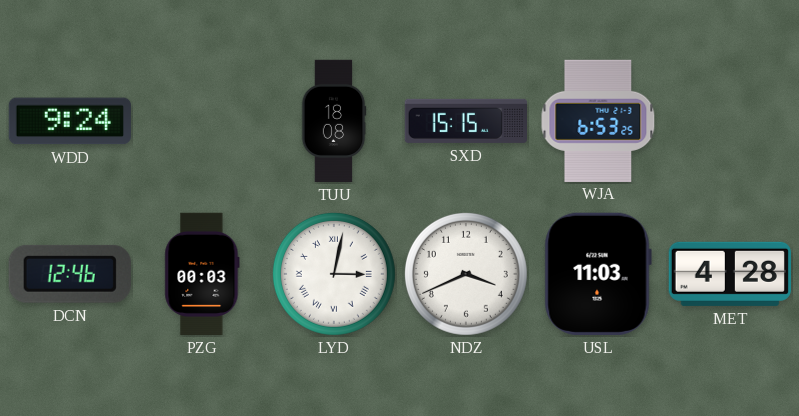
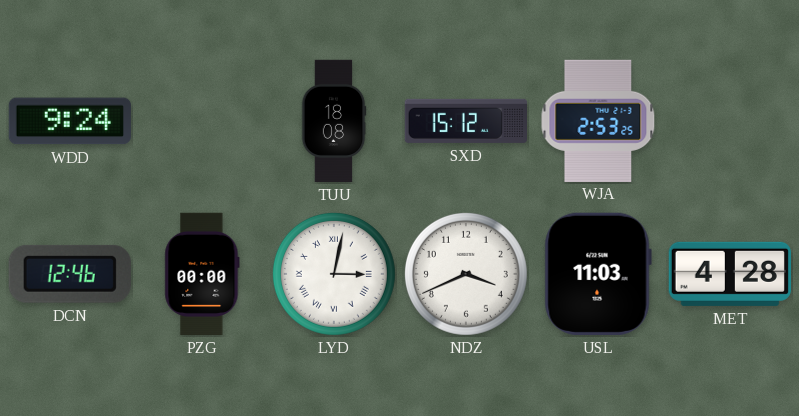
SXD: 15:15 -> 15:12
WJA: 6:53 -> 2:53
PZG: 00:03 -> 00:00
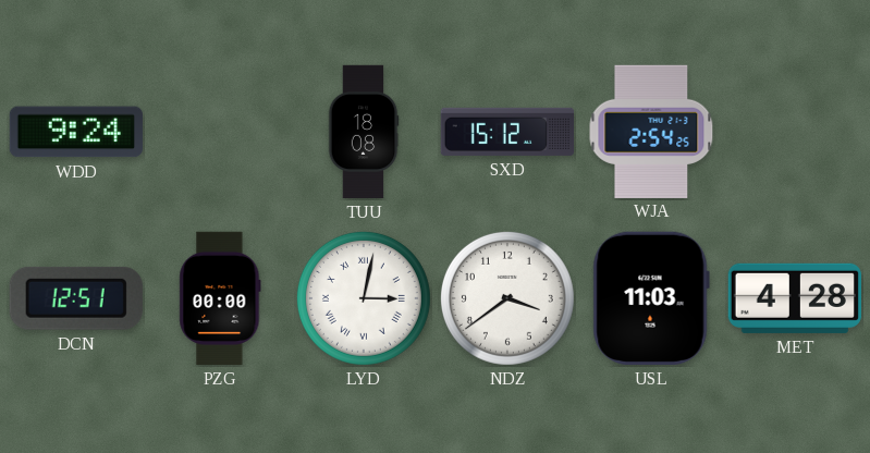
WJA: 2:53 -> 2:54
DCN: 12:46 -> 12:51
NDZ: 3:41 -> 3:39
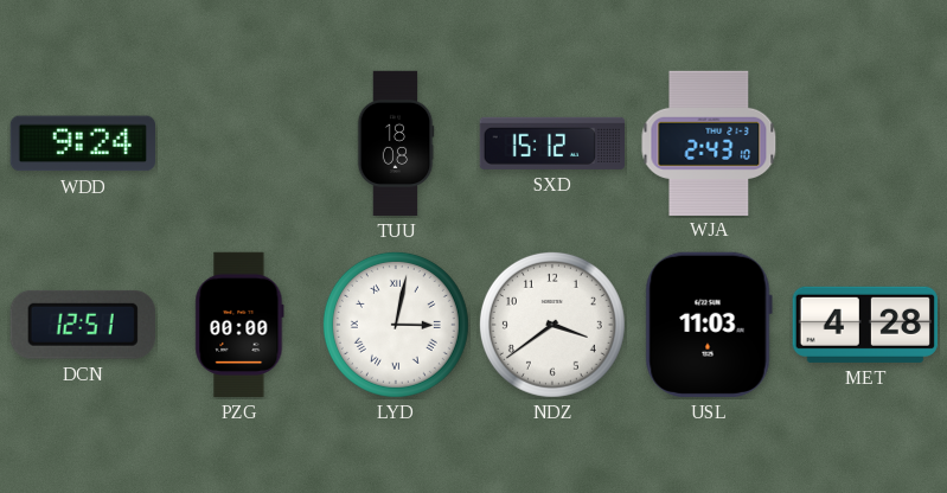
WJA: 2:54 -> 2:43
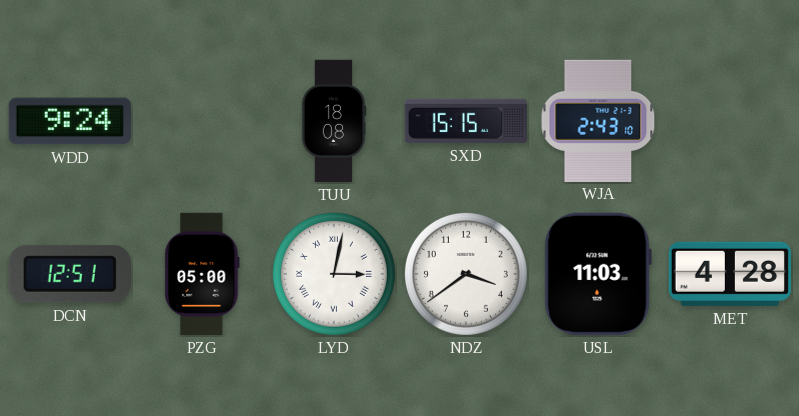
SXD: 15:12 -> 15:15
PZG: 00:00 -> 05:00
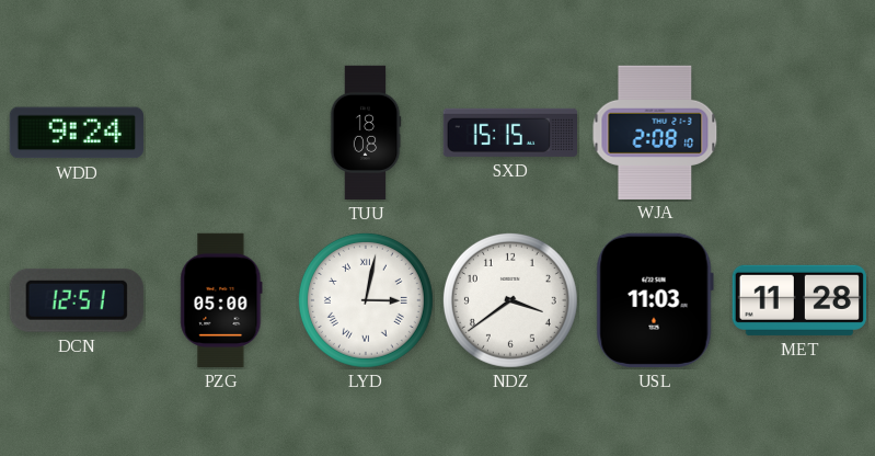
WJA: 2:43 -> 2:08
MET: 4:28 -> 11:28
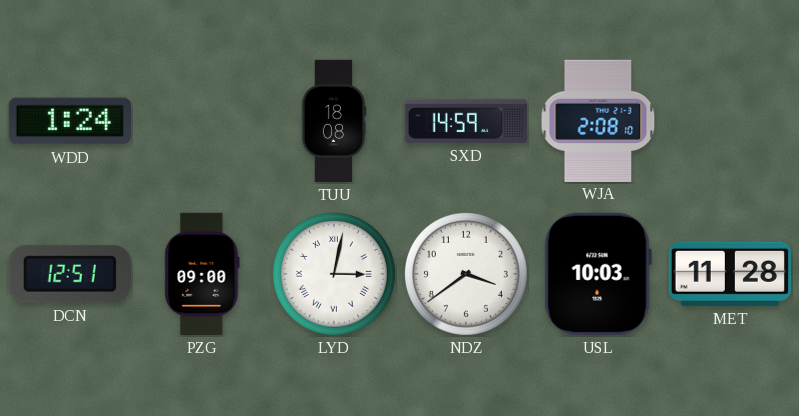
WDD: 9:24 -> 1:24
SXD: 15:15 -> 14:59
PZG: 05:00 -> 09:00
USL: 11:03 -> 10:03
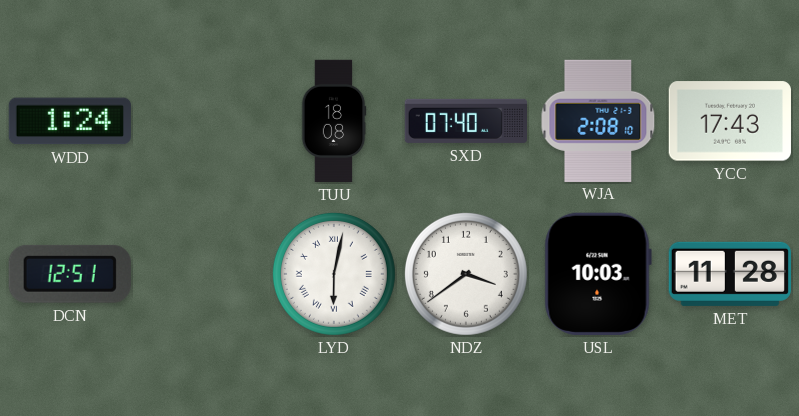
SXD: 14:59 -> 07:40
YCC: none -> 17:43
PZG: 09:00 -> none
LYD: 3:02 -> 6:02
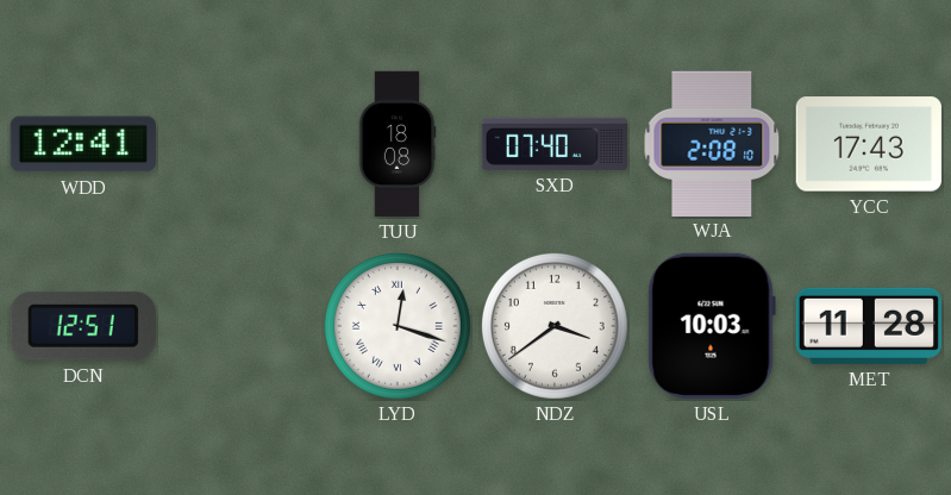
WDD: 1:24 -> 12:41
LYD: 6:02 -> 12:18
